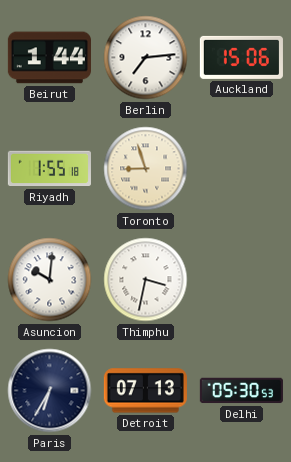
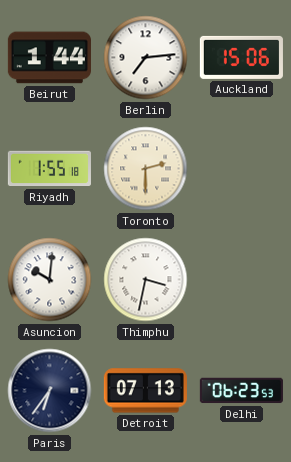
Toronto: 8:57 -> 2:30
Paris: 6:35 -> 6:36
Delhi: 05:30 -> 06:23
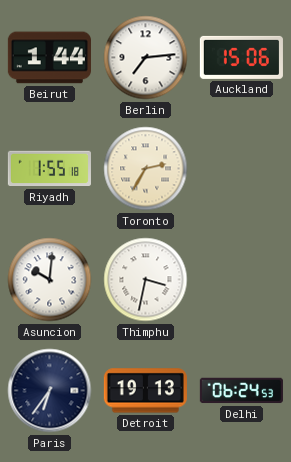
Toronto: 2:30 -> 2:35
Detroit: 07:13 -> 19:13
Delhi: 06:23 -> 06:24
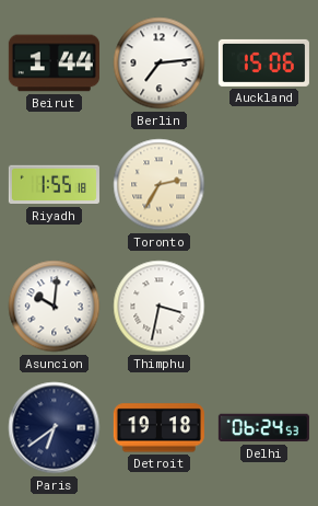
Paris: 6:36 -> 6:39
Detroit: 19:13 -> 19:18
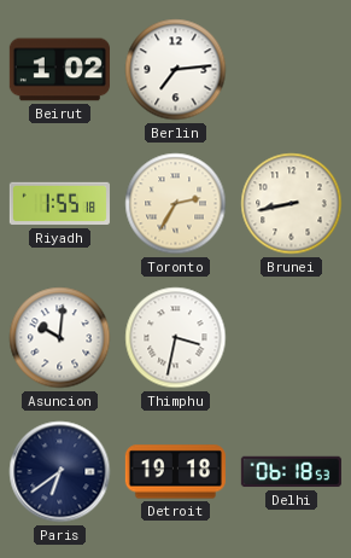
Beirut: 1:44 -> 1:02
Auckland: 15:06 -> none
Brunei: none -> 8:43
Delhi: 06:24 -> 06:18
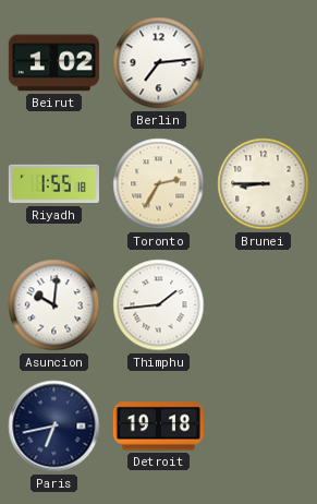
Brunei: 8:43 -> 8:45
Thimphu: 3:32 -> 1:44
Paris: 6:39 -> 6:43
Delhi: 06:18 -> none
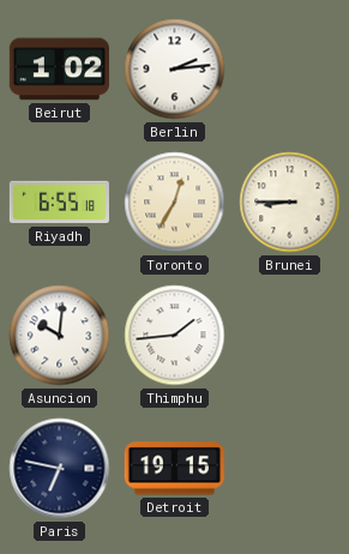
Berlin: 7:14 -> 2:14
Riyadh: 1:55 -> 6:55
Toronto: 2:35 -> 12:35
Paris: 6:43 -> 6:47
Detroit: 19:18 -> 19:15
